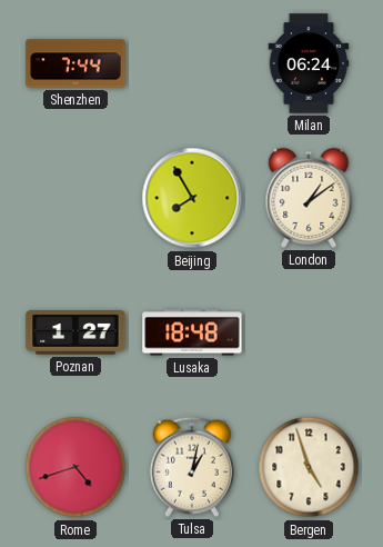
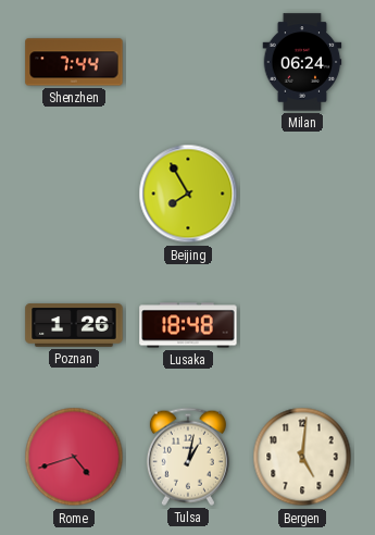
London: 1:09 -> none
Poznan: 1:27 -> 1:26
Bergen: 4:57 -> 5:01
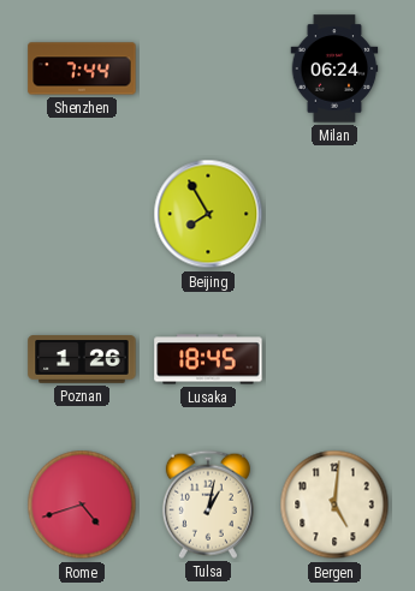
Lusaka: 18:48 -> 18:45
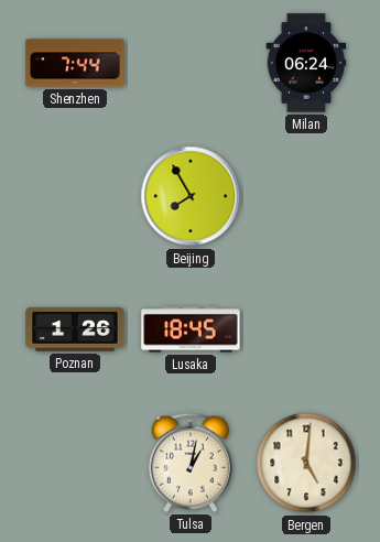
Rome: 4:42 -> none
